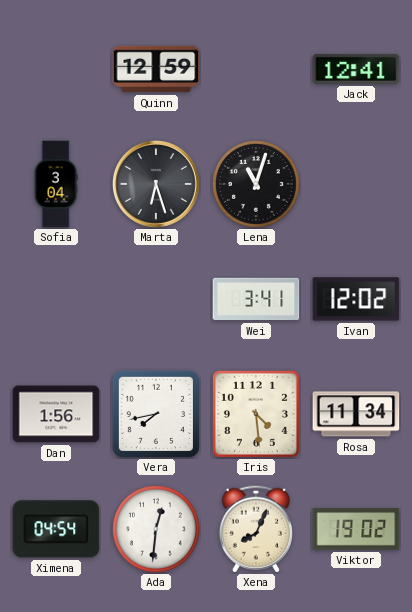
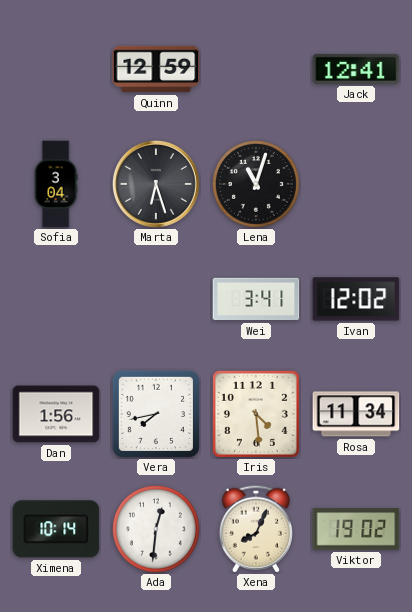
Ximena: 04:54 -> 10:14
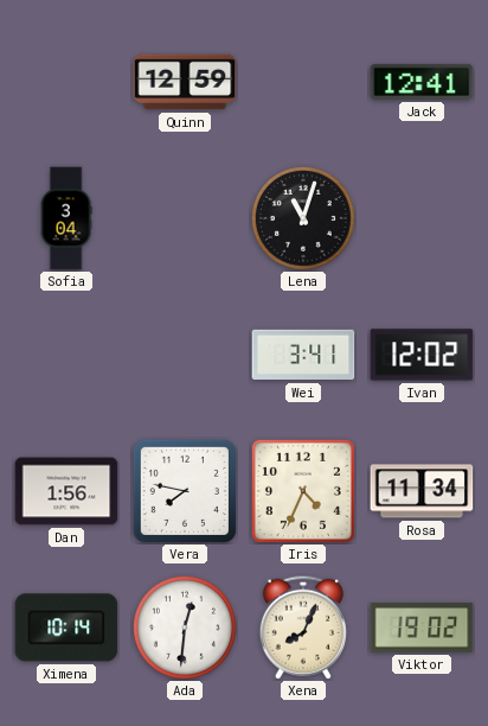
Marta: 6:27 -> none
Vera: 7:43 -> 7:47
Iris: 4:29 -> 4:34
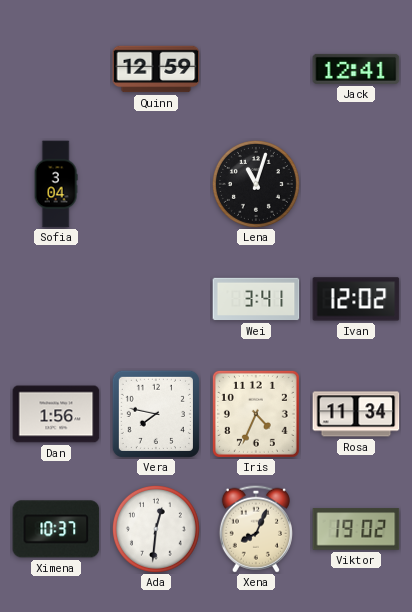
Ximena: 10:14 -> 10:37
